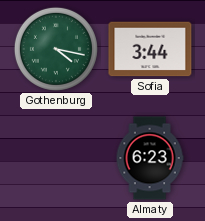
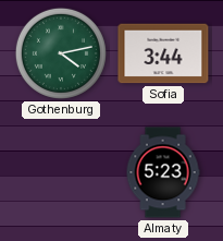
Gothenburg: 4:17 -> 4:13
Almaty: 6:23 -> 5:23
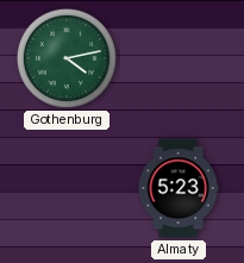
Sofia: 3:44 -> none
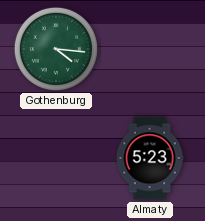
Gothenburg: 4:13 -> 4:16
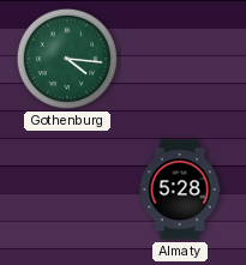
Almaty: 5:23 -> 5:28
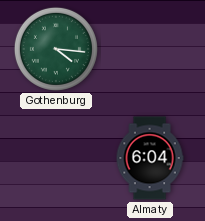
Almaty: 5:28 -> 6:04
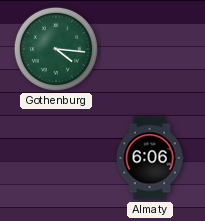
Almaty: 6:04 -> 6:06
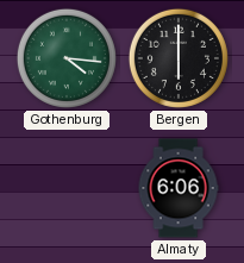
Bergen: none -> 6:00
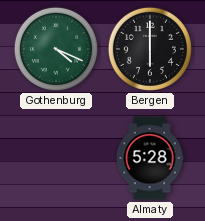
Gothenburg: 4:16 -> 4:19
Almaty: 6:06 -> 5:28
